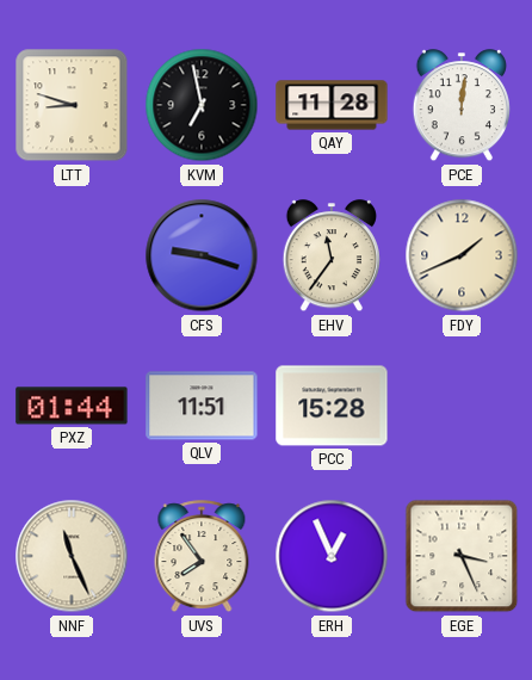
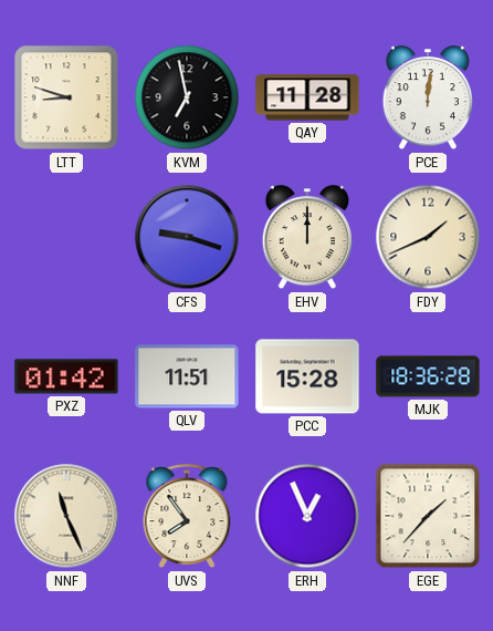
EHV: 11:36 -> 12:00
PXZ: 01:44 -> 01:42
MJK: none -> 18:36
EGE: 3:26 -> 1:37
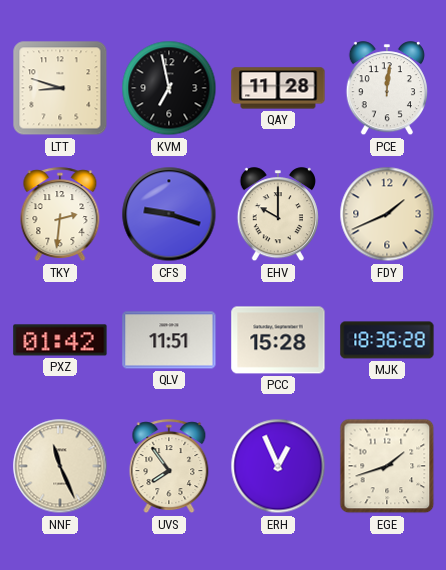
TKY: none -> 2:31
EHV: 12:00 -> 10:00
EGE: 1:37 -> 1:42
